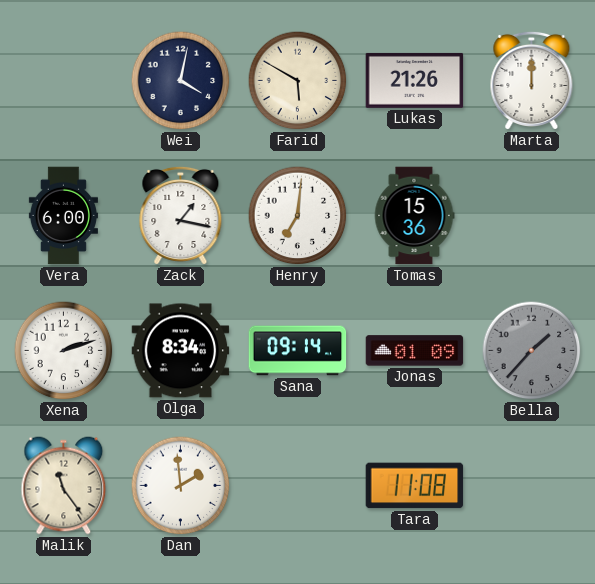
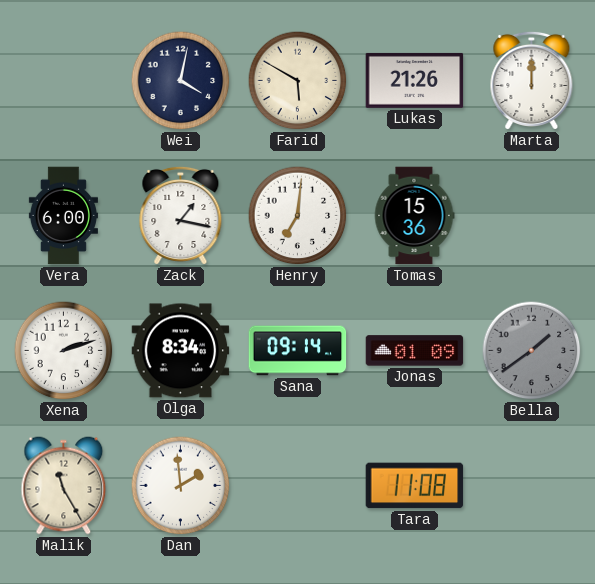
Bella: 1:37 -> 1:39
Malik: 11:24 -> 11:25
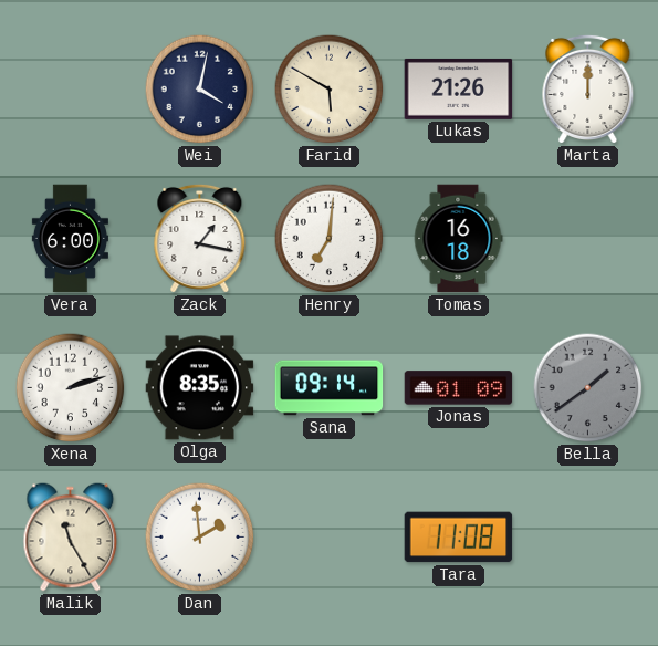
Tomas: 15:36 -> 16:18
Olga: 8:34 -> 8:35
